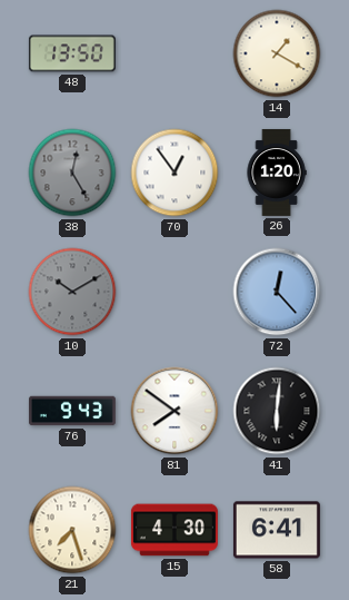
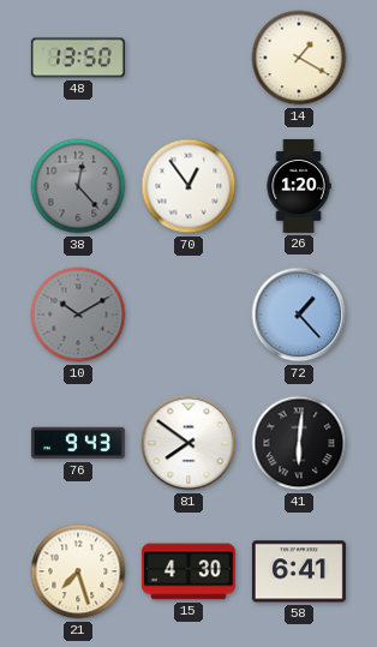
38: 12:25 -> 12:23
72: 12:23 -> 1:23
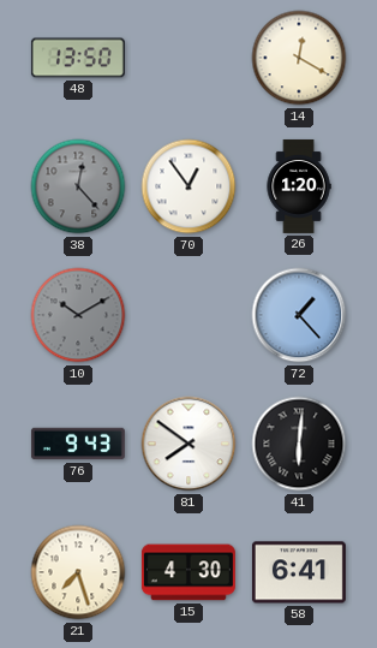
14: 1:20 -> 12:20
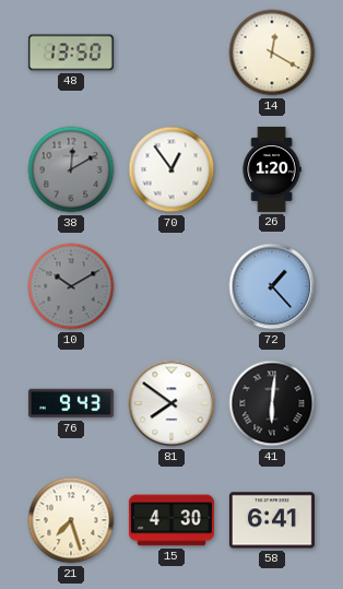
38: 12:23 -> 12:10
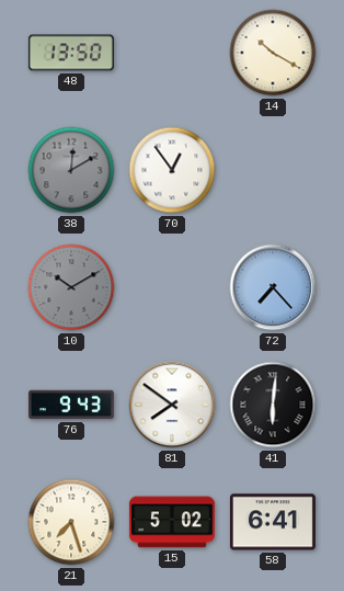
14: 12:20 -> 10:20
26: 1:20 -> none
72: 1:23 -> 7:23
15: 4:30 -> 5:02
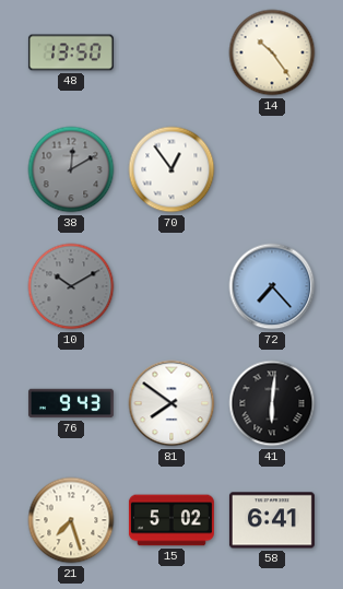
14: 10:20 -> 10:24
